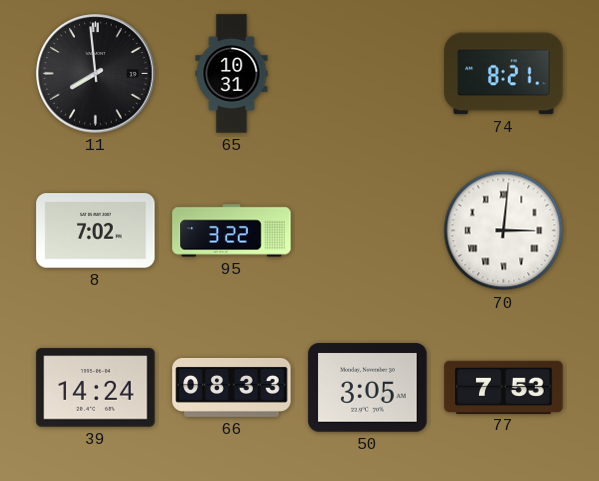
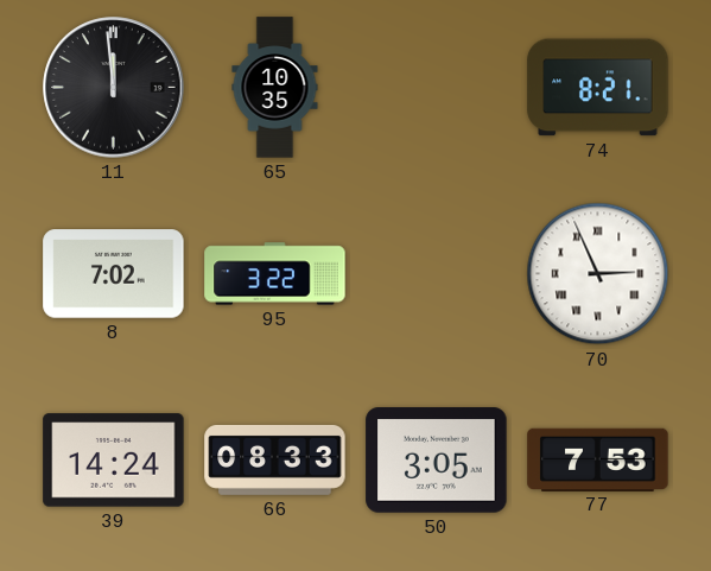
11: 7:59 -> 11:59
65: 10:31 -> 10:35
70: 3:01 -> 2:56
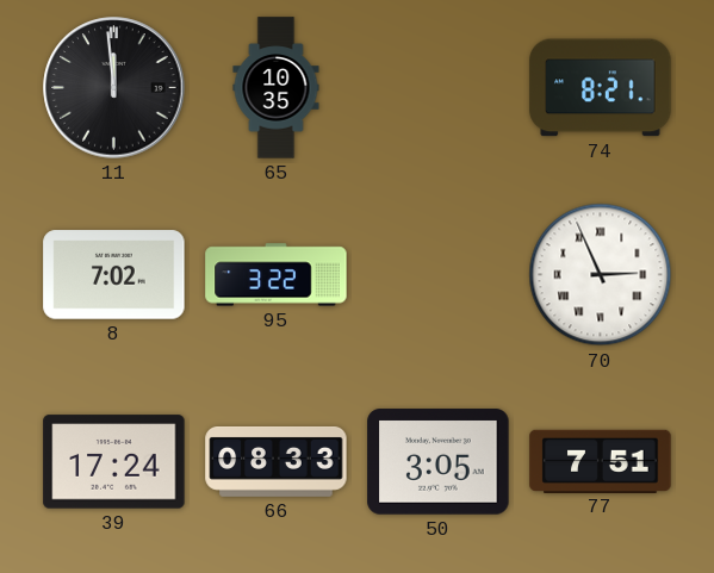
39: 14:24 -> 17:24
77: 7:53 -> 7:51
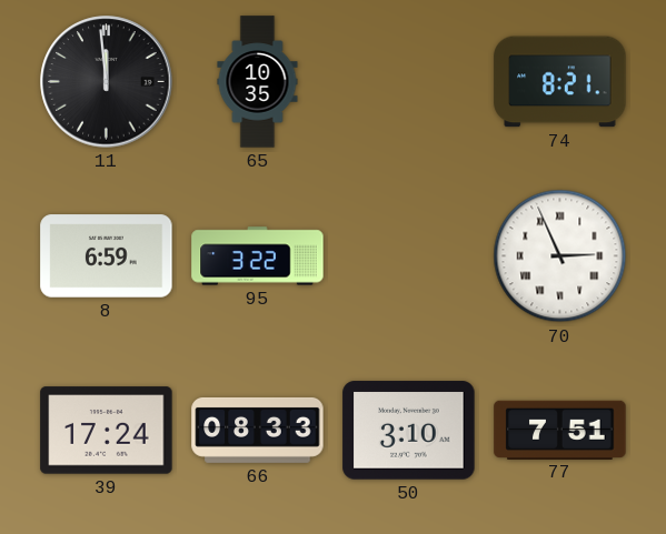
8: 7:02 -> 6:59
50: 3:05 -> 3:10
